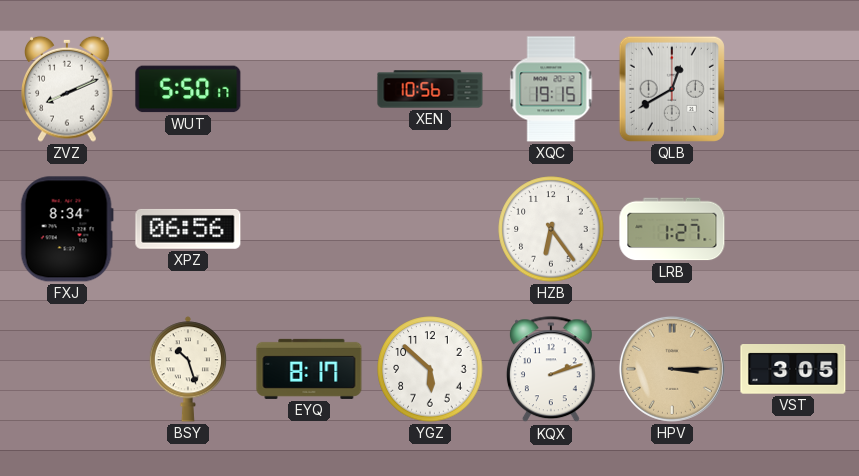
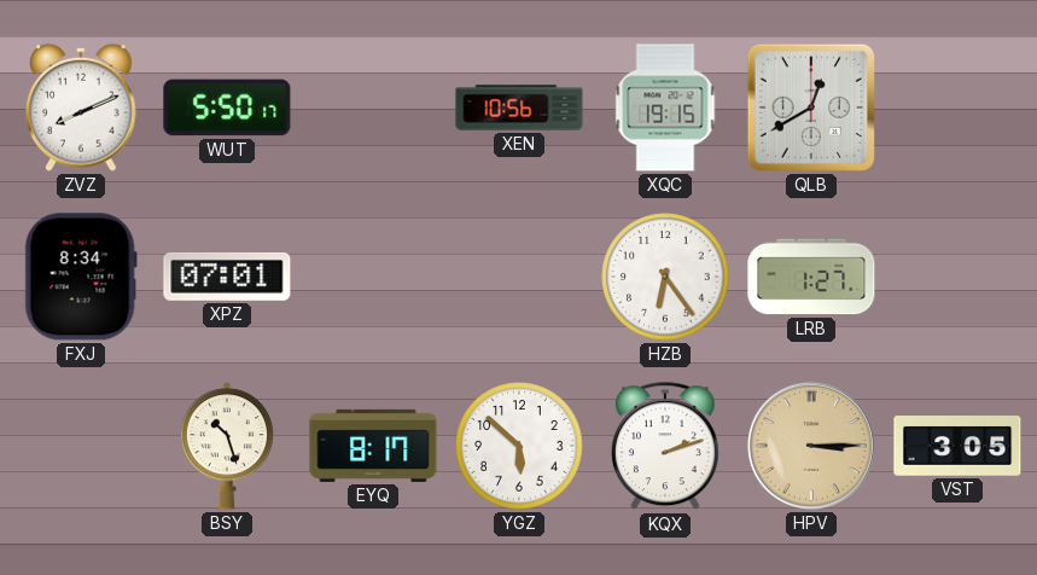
XPZ: 06:56 -> 07:01
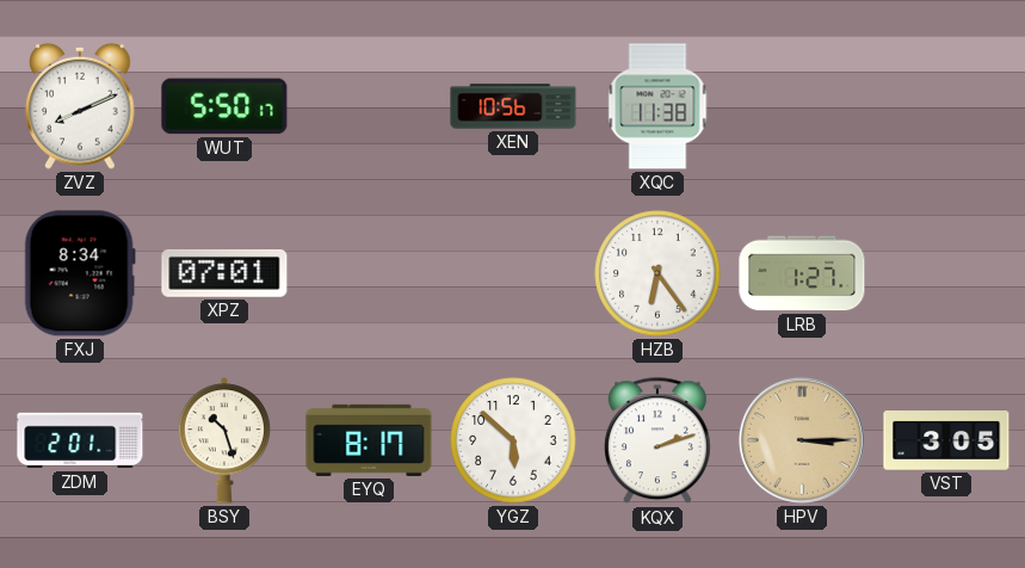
XQC: 19:15 -> 11:38
QLB: 12:40 -> none
ZDM: none -> 2:01
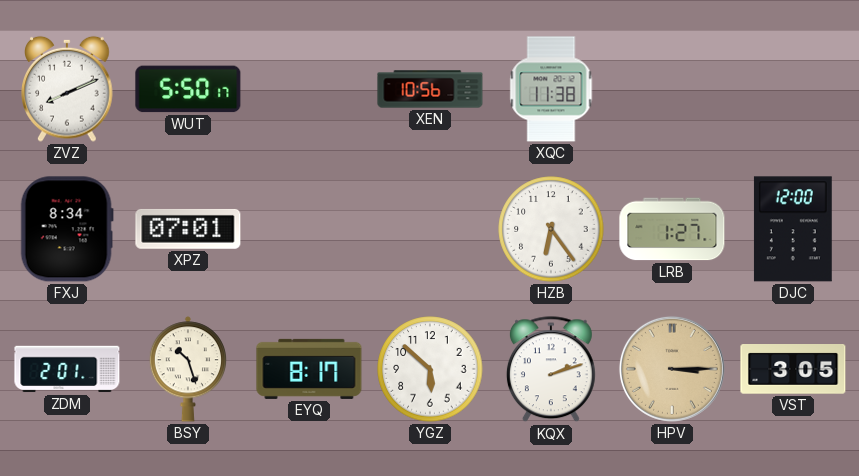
DJC: none -> 12:00
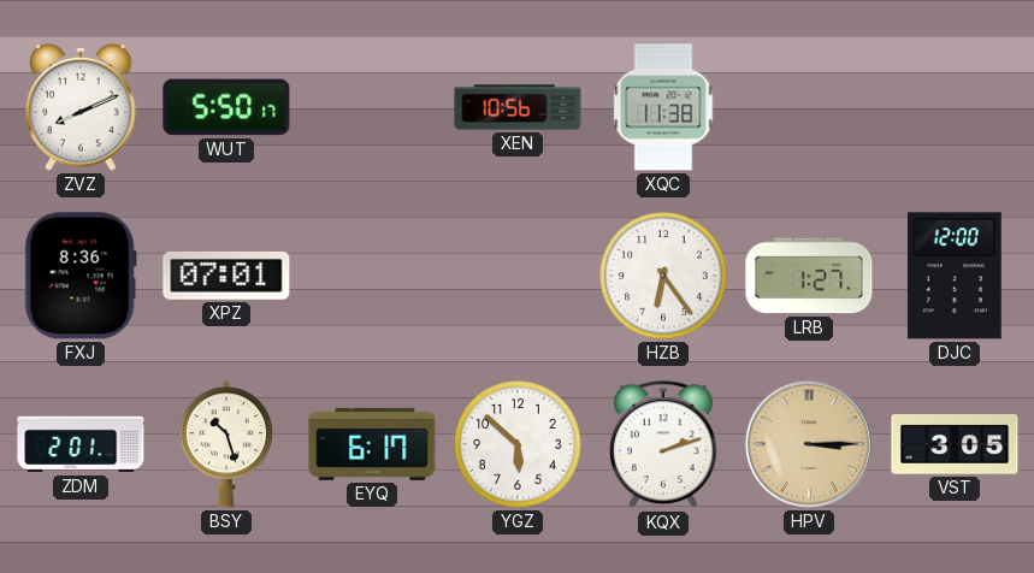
FXJ: 8:34 -> 8:36
EYQ: 8:17 -> 6:17
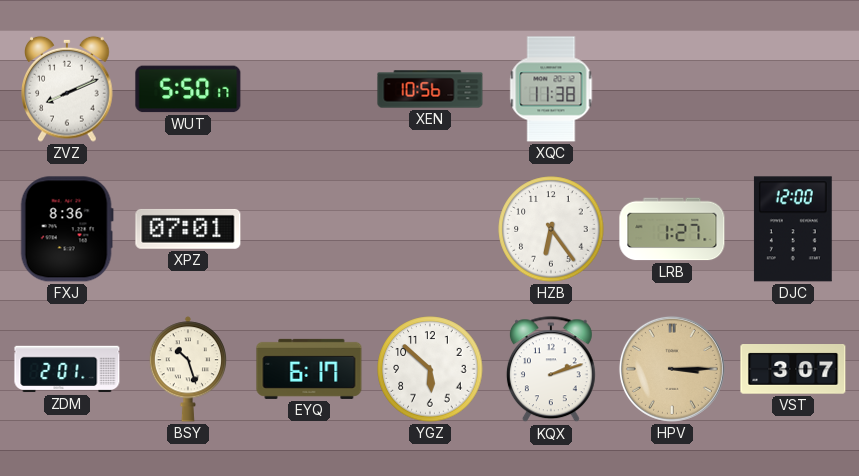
VST: 3:05 -> 3:07
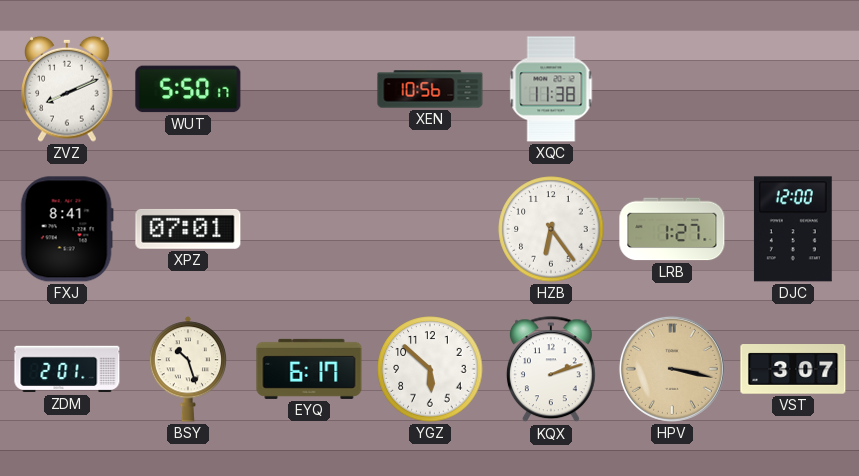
FXJ: 8:36 -> 8:41
HPV: 3:15 -> 3:17
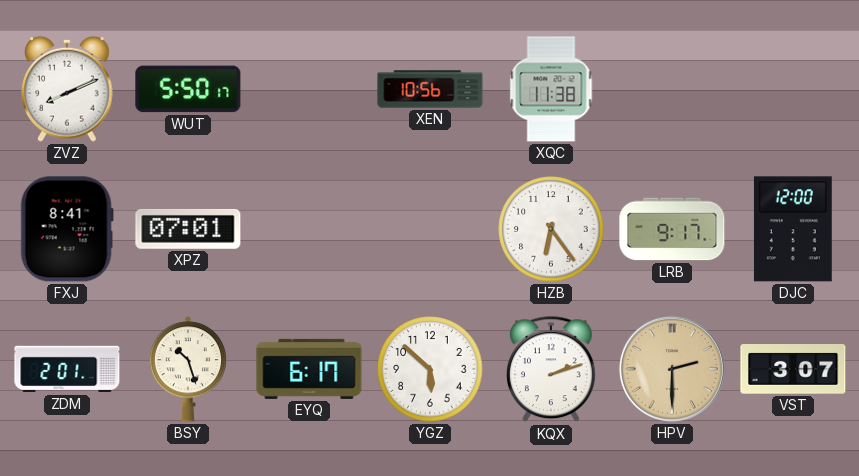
LRB: 1:27 -> 9:17
HPV: 3:17 -> 2:30
